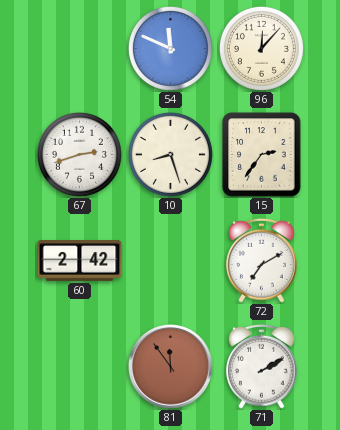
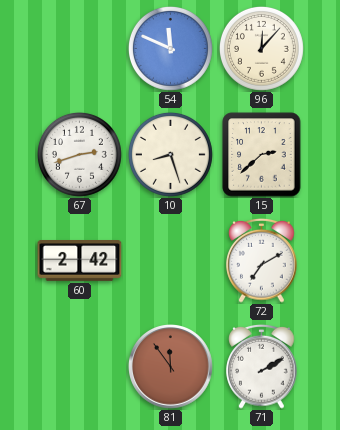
15: 2:36 -> 2:38
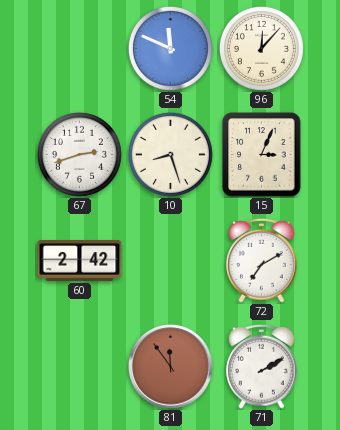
15: 2:38 -> 3:04
